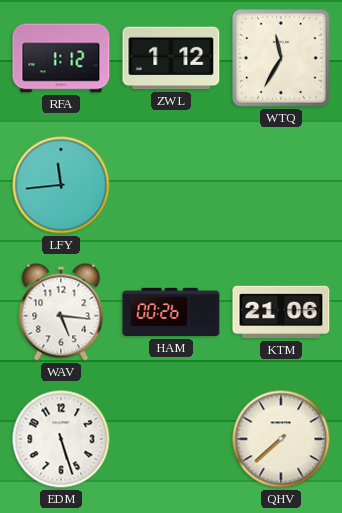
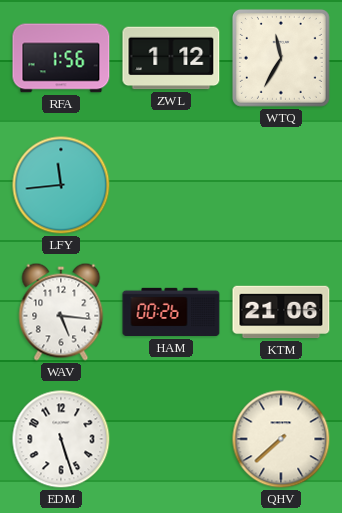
RFA: 1:12 -> 1:56
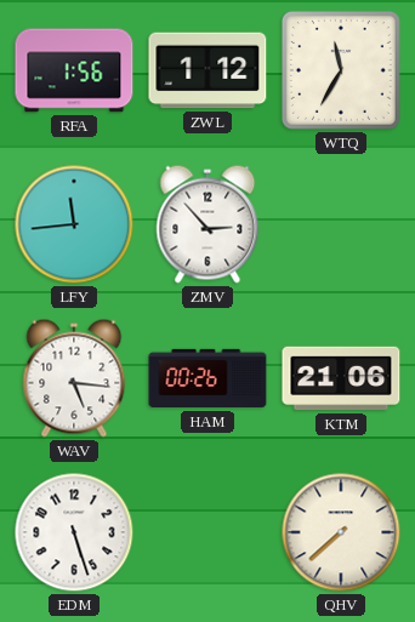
ZMV: none -> 2:53
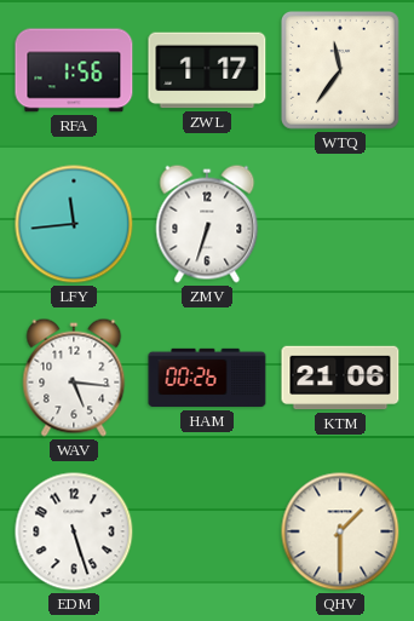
ZWL: 1:12 -> 1:17
WTQ: 11:35 -> 11:36
ZMV: 2:53 -> 6:33
QHV: 7:38 -> 1:30
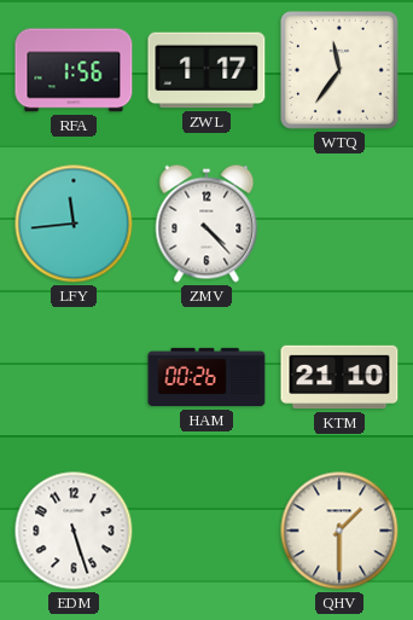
ZMV: 6:33 -> 4:23
WAV: 5:16 -> none
KTM: 21:06 -> 21:10
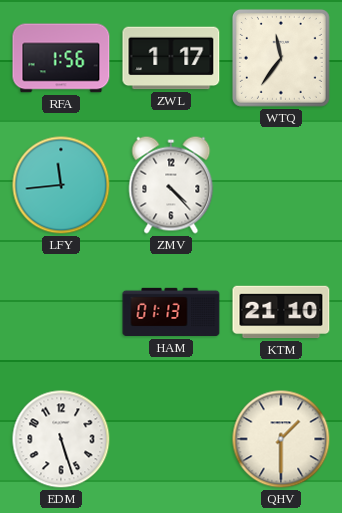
HAM: 00:26 -> 01:13
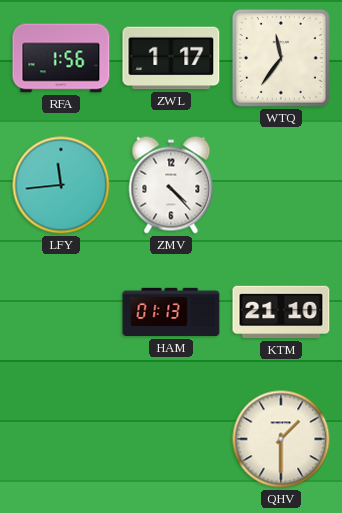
EDM: 5:27 -> none
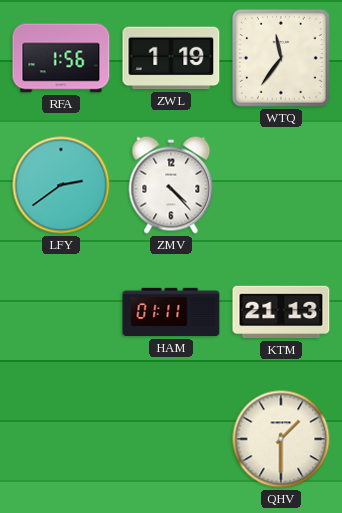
ZWL: 1:17 -> 1:19
LFY: 11:44 -> 2:39
HAM: 01:13 -> 01:11
KTM: 21:10 -> 21:13
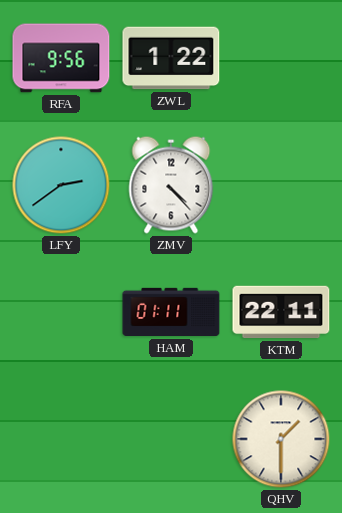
RFA: 1:56 -> 9:56
ZWL: 1:19 -> 1:22
WTQ: 11:36 -> none
KTM: 21:13 -> 22:11
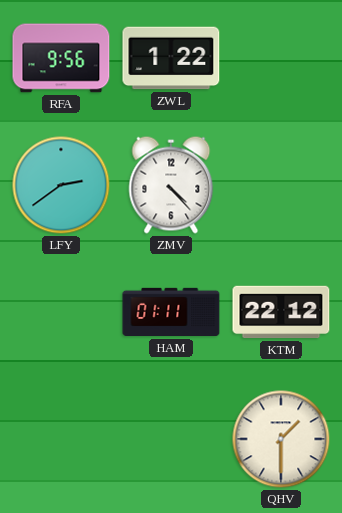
KTM: 22:11 -> 22:12
